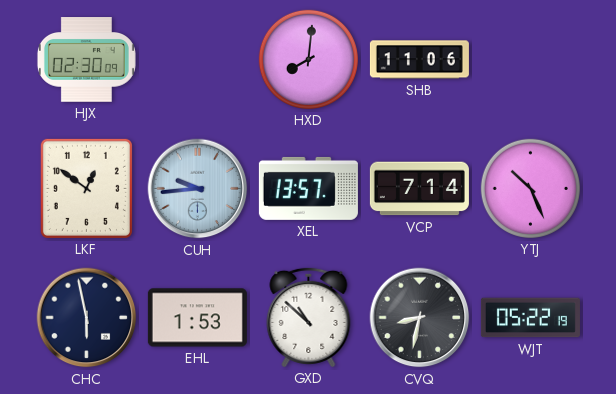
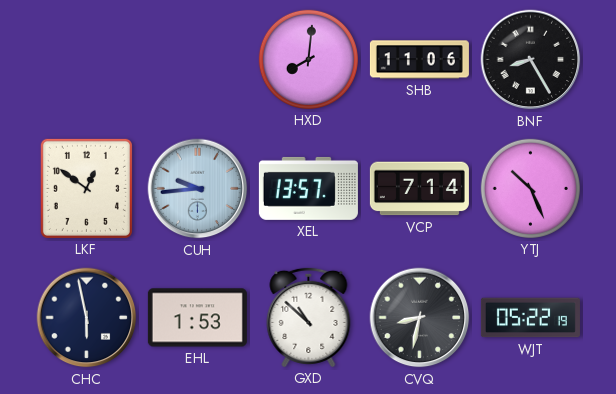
HJX: 02:30 -> none
BNF: none -> 8:25
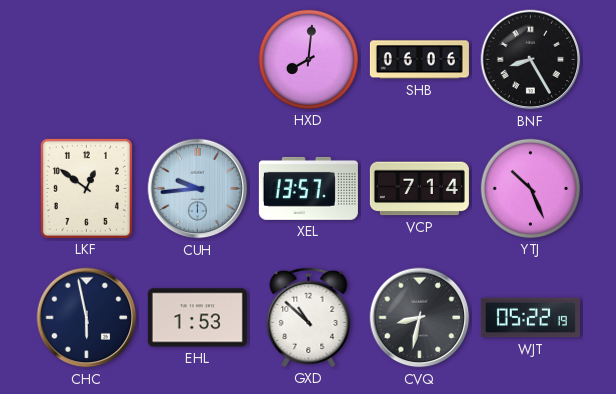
SHB: 11:06 -> 06:06
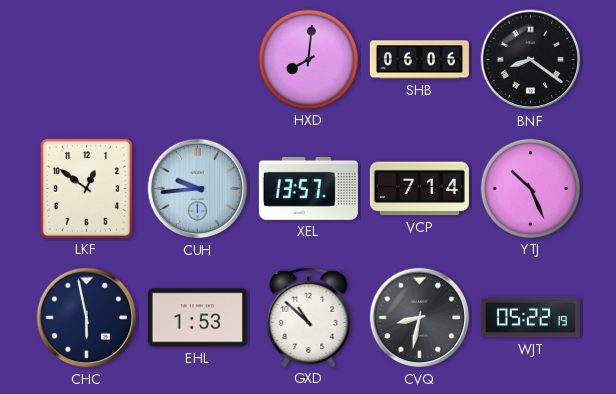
BNF: 8:25 -> 8:21
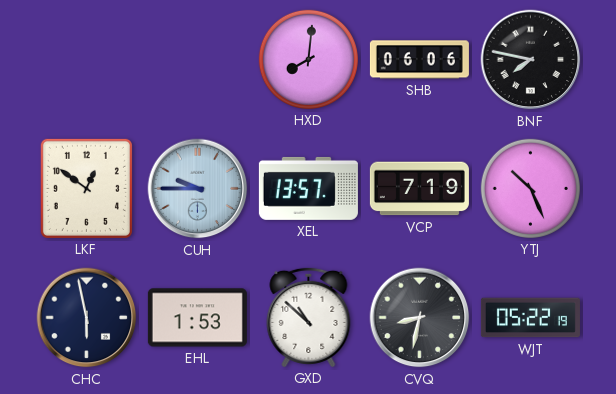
BNF: 8:21 -> 7:47
CUH: 9:44 -> 9:45
VCP: 7:14 -> 7:19
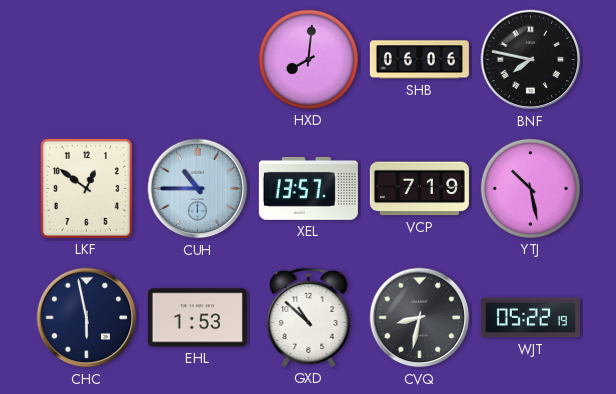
CUH: 9:45 -> 10:45
YTJ: 10:26 -> 10:28
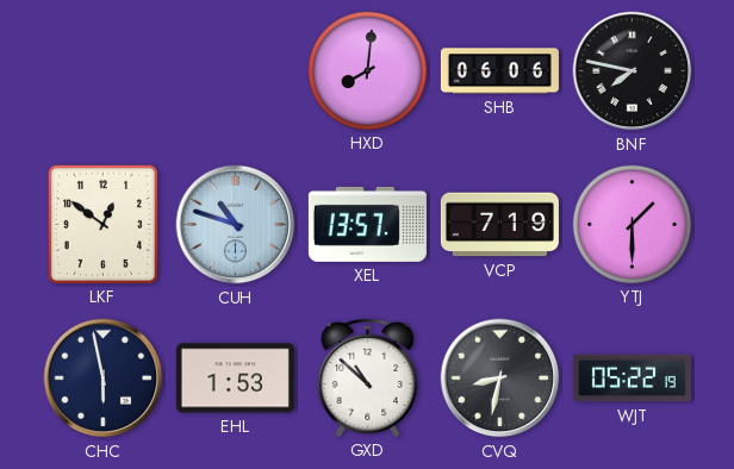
CUH: 10:45 -> 10:48
YTJ: 10:28 -> 1:30
